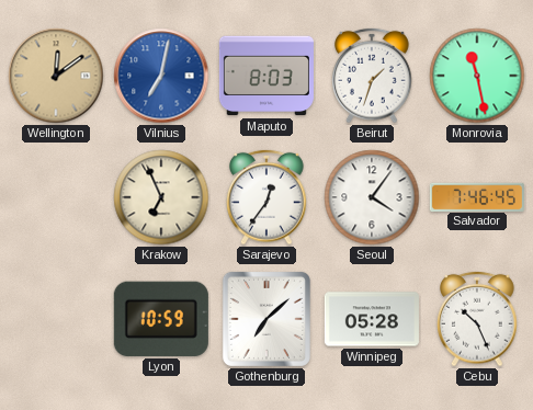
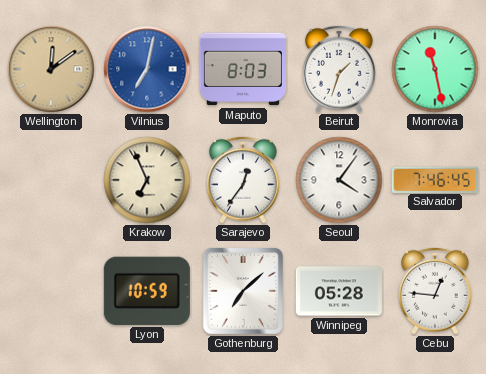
Cebu: 10:26 -> 12:46
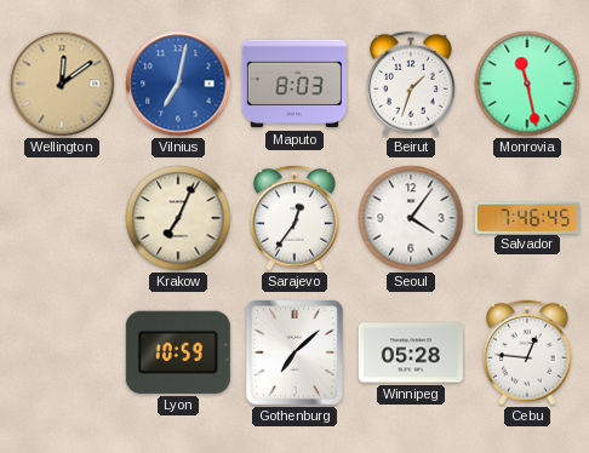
Krakow: 6:56 -> 7:04
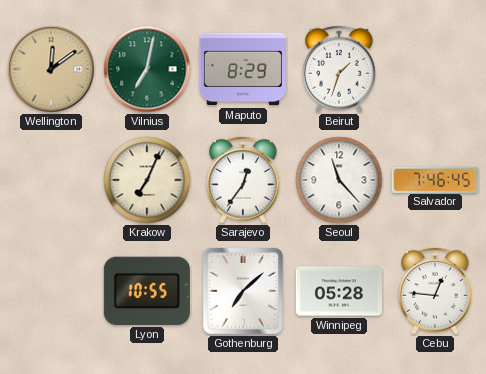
Vilnius dial: blue -> green
Maputo: 8:03 -> 8:29
Monrovia: 11:28 -> none
Seoul: 4:06 -> 11:23
Lyon: 10:59 -> 10:55
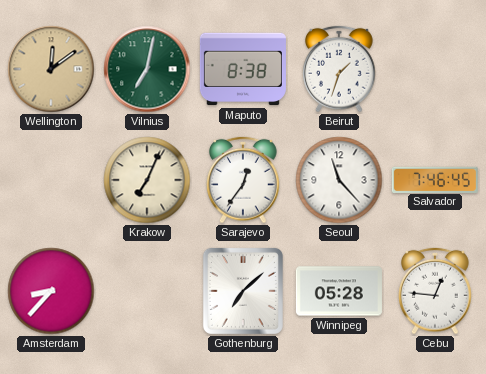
Maputo: 8:29 -> 8:38
Amsterdam: none -> 8:37
Lyon: 10:55 -> none
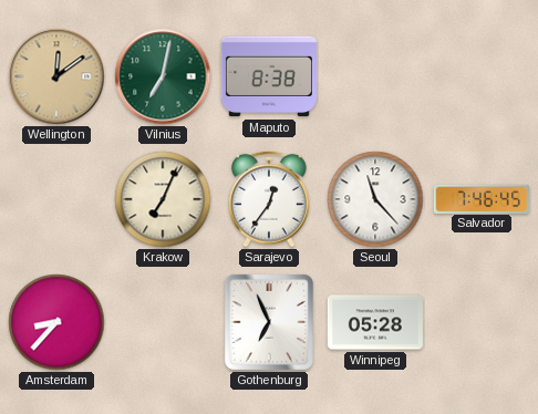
Beirut: 1:33 -> none
Gothenburg: 7:08 -> 6:56
Cebu: 12:46 -> none
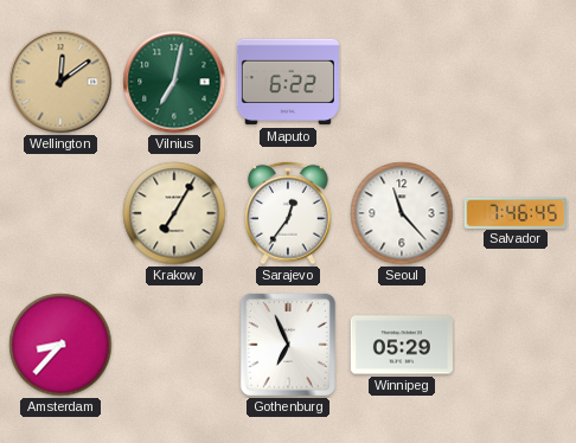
Maputo: 8:38 -> 6:22
Krakow: 7:04 -> 7:05
Winnipeg: 05:28 -> 05:29
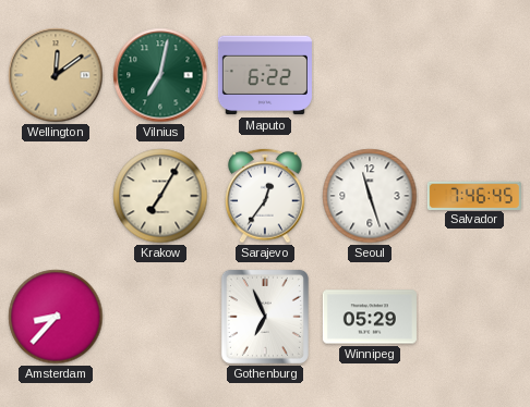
Seoul: 11:23 -> 11:27
